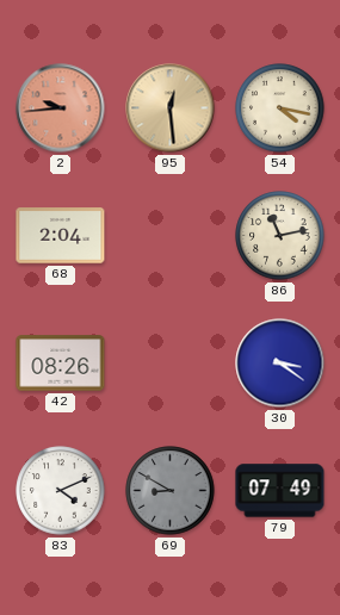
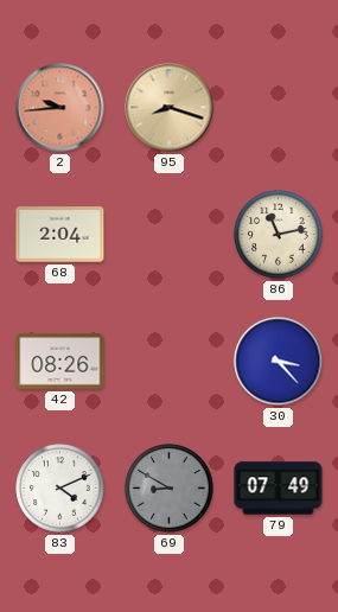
95: 12:29 -> 8:18
54: 4:17 -> none
30: 3:21 -> 3:23
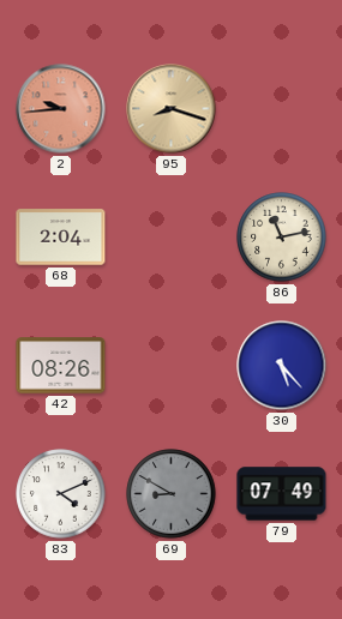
30: 3:23 -> 5:23
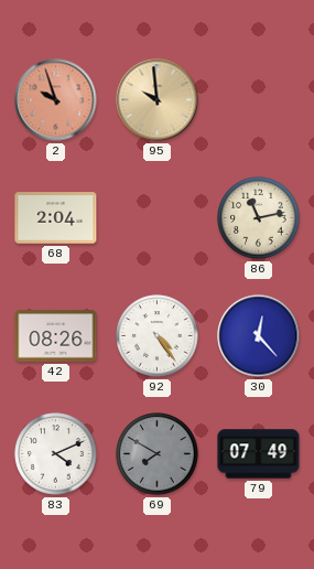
2: 9:44 -> 9:57
95: 8:18 -> 9:59
92: none -> 4:24
30: 5:23 -> 12:23
69: 8:50 -> 7:50
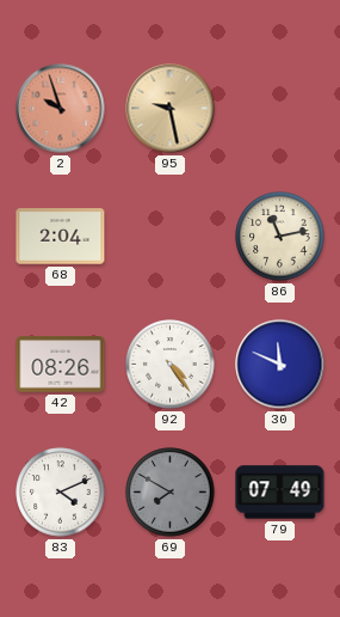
95: 9:59 -> 9:28
30: 12:23 -> 11:49
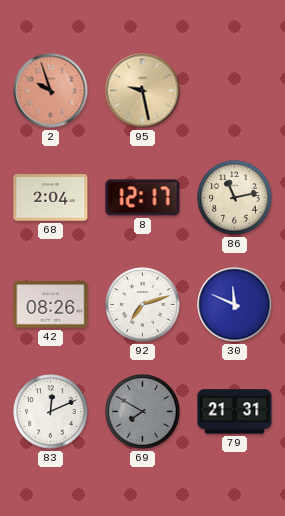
8: none -> 12:17
92: 4:24 -> 7:12
83: 4:11 -> 12:11
79: 07:49 -> 21:31
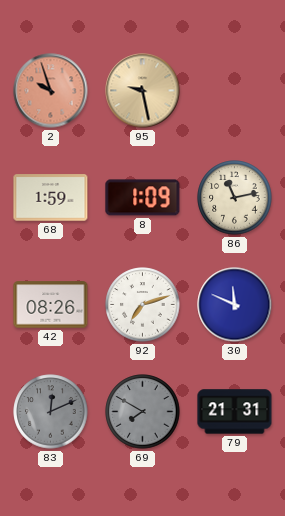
68: 2:04 -> 1:59
8: 12:17 -> 1:09
83 dial: white -> grey
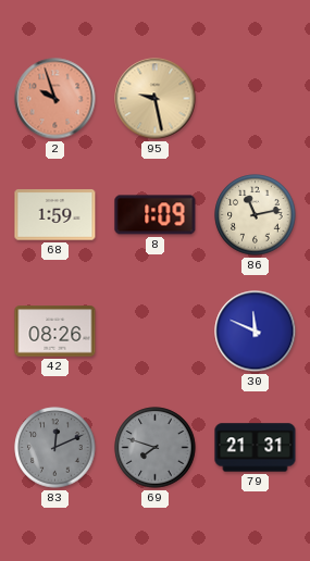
92: 7:12 -> none
69: 7:50 -> 7:48
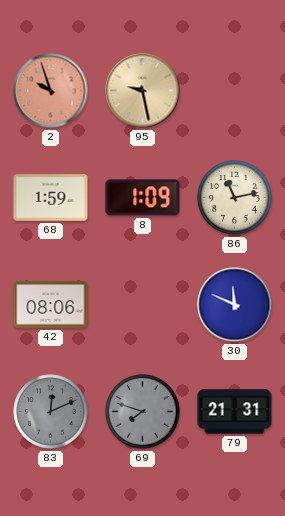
42: 08:26 -> 08:06
